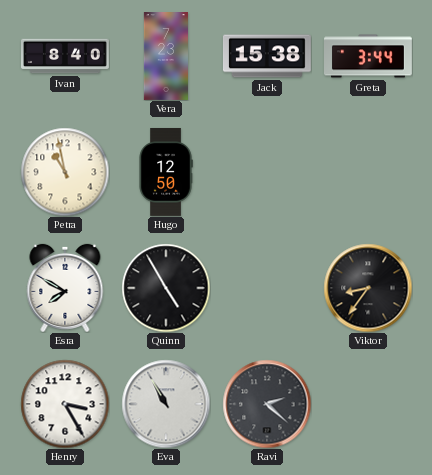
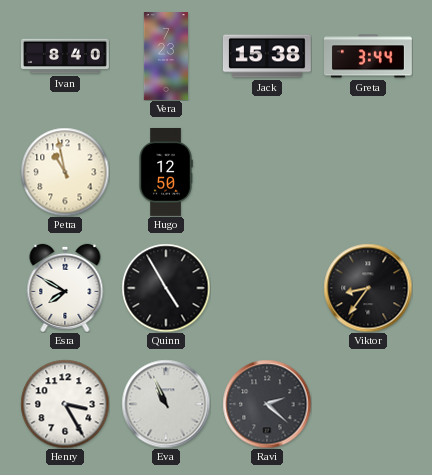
Eva: 10:55 -> 10:56
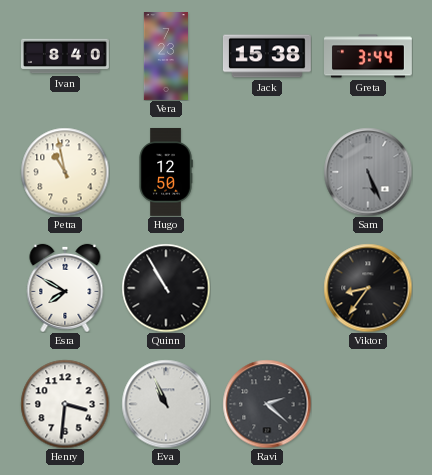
Sam: none -> 5:26
Quinn: 4:55 -> 10:55
Henry: 3:25 -> 3:31
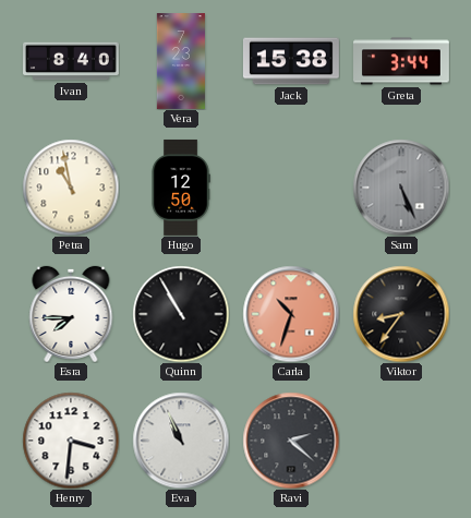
Esra: 7:50 -> 7:45
Carla: none -> 10:33
